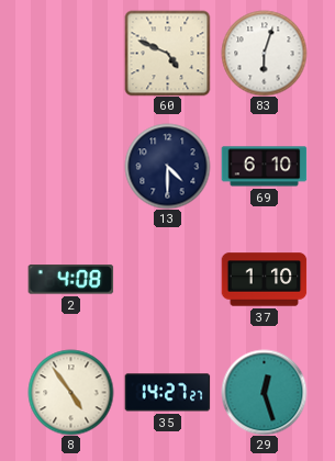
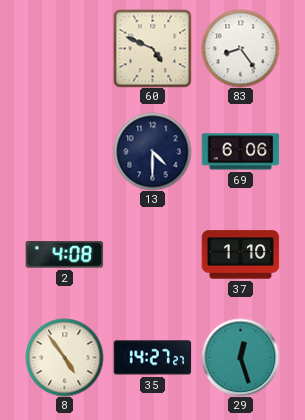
83: 6:03 -> 8:24
69: 6:10 -> 6:06
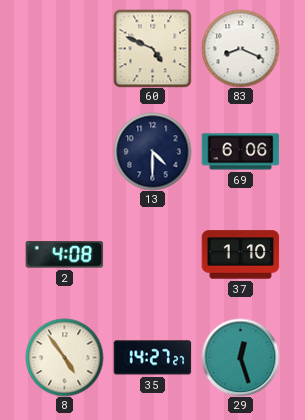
83: 8:24 -> 8:19
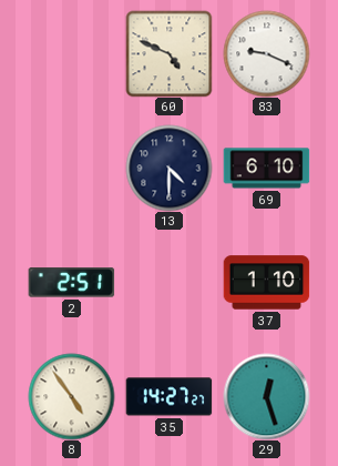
83: 8:19 -> 9:19
69: 6:06 -> 6:10
2: 4:08 -> 2:51
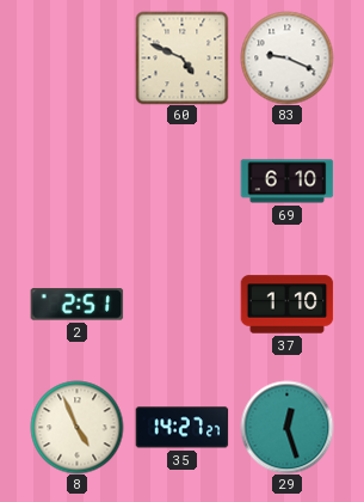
13: 4:30 -> none
8: 4:54 -> 4:56
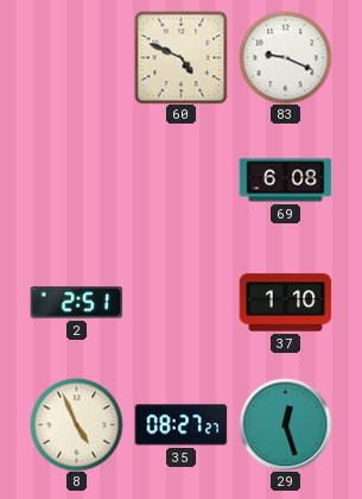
69: 6:10 -> 6:08
35: 14:27 -> 08:27
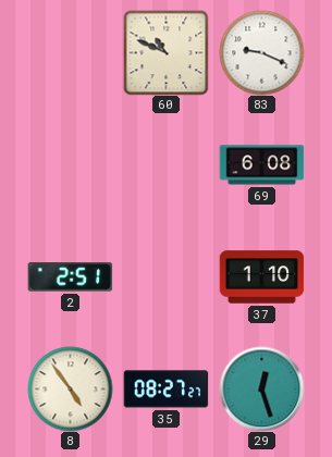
60: 4:49 -> 10:49
8: 4:56 -> 4:54
